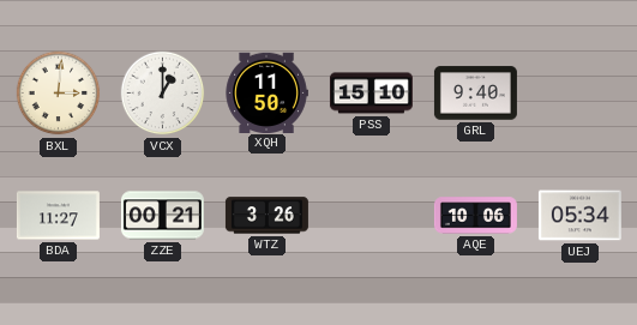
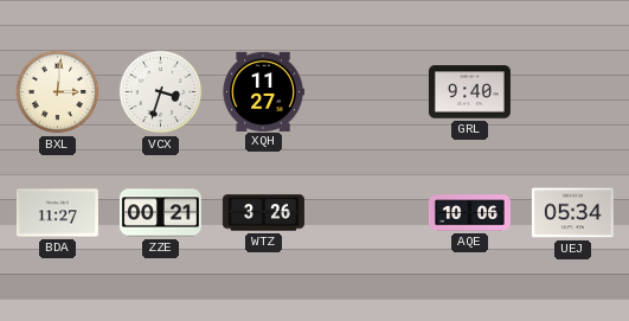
VCX: 1:00 -> 3:33
XQH: 11:50 -> 11:27
PSS: 15:10 -> none
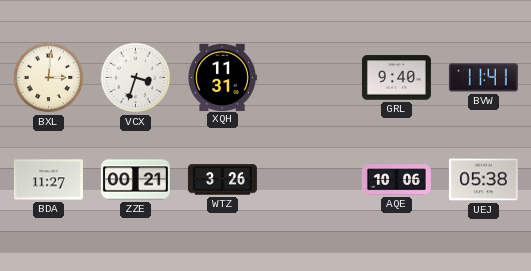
XQH: 11:27 -> 11:31
BVW: none -> 11:41
UEJ: 05:34 -> 05:38
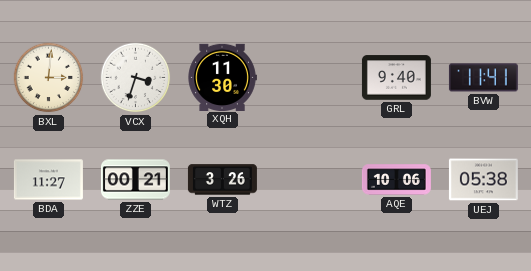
XQH: 11:31 -> 11:30
